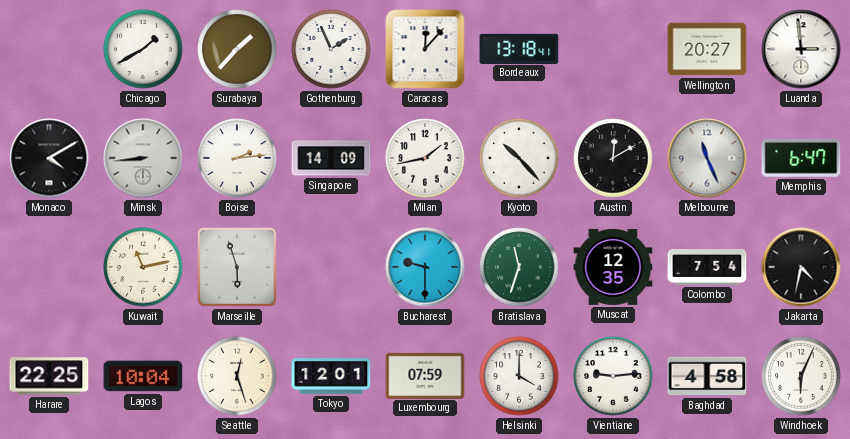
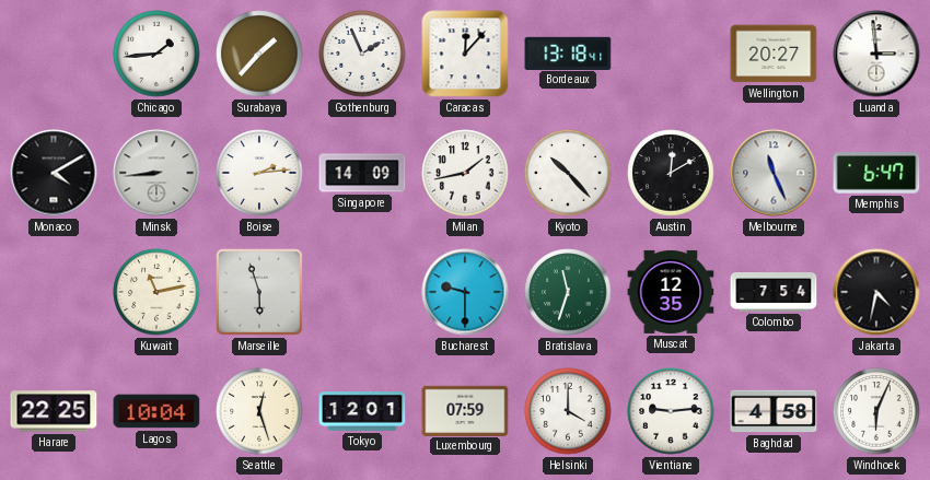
Chicago: 1:40 -> 1:44
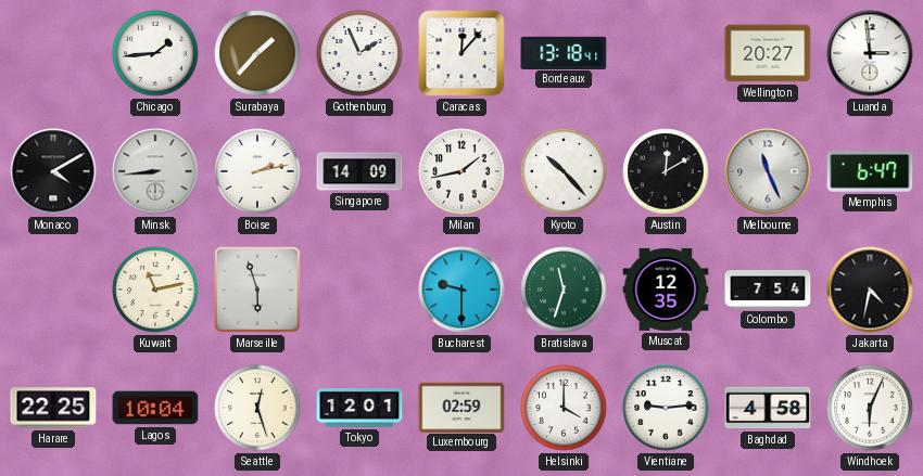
Boise: 2:14 -> 2:13
Luxembourg: 07:59 -> 02:59
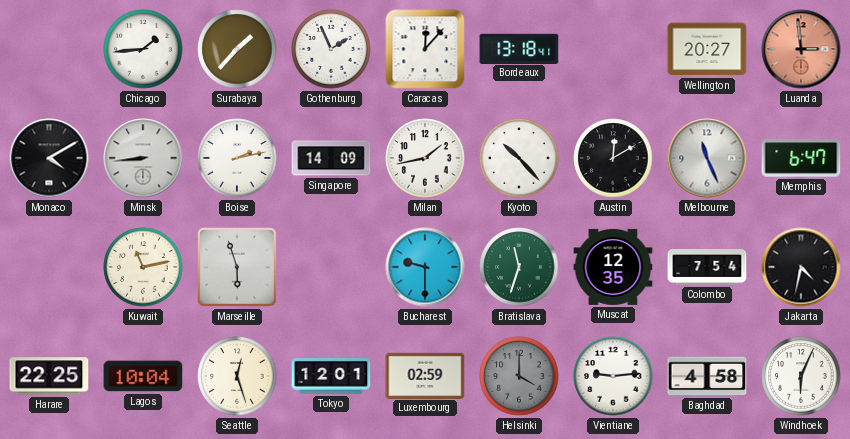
Luanda dial: white -> salmon
Helsinki dial: white -> grey
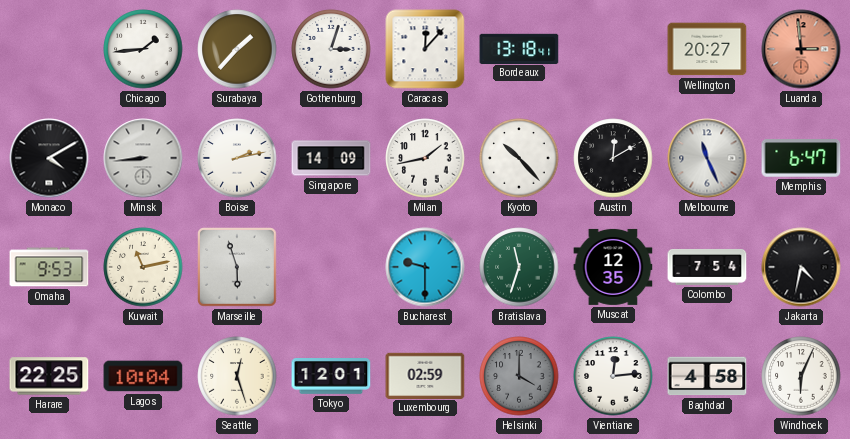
Gothenburg: 1:56 -> 3:03
Omaha: none -> 9:53
Vientiane: 9:14 -> 12:14
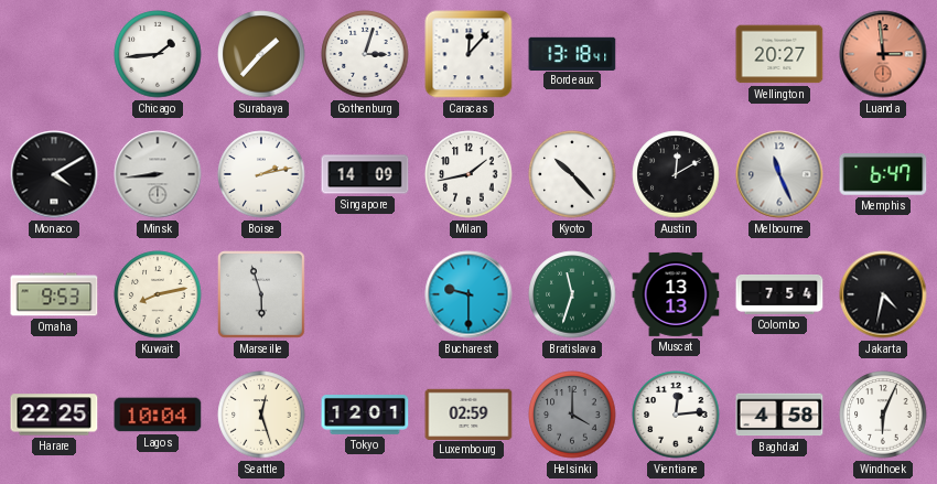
Kuwait: 11:13 -> 8:13
Muscat: 12:35 -> 13:13
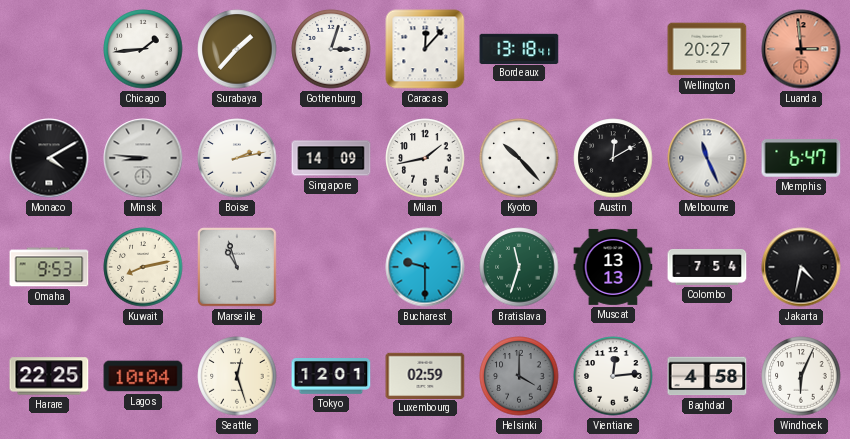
Minsk: 8:44 -> 8:46
Marseille: 5:57 -> 10:57
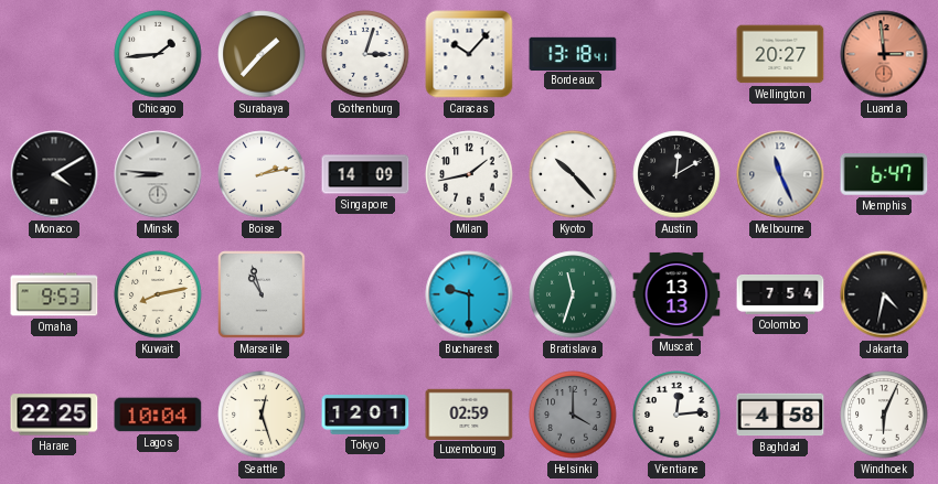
Caracas: 12:07 -> 10:07
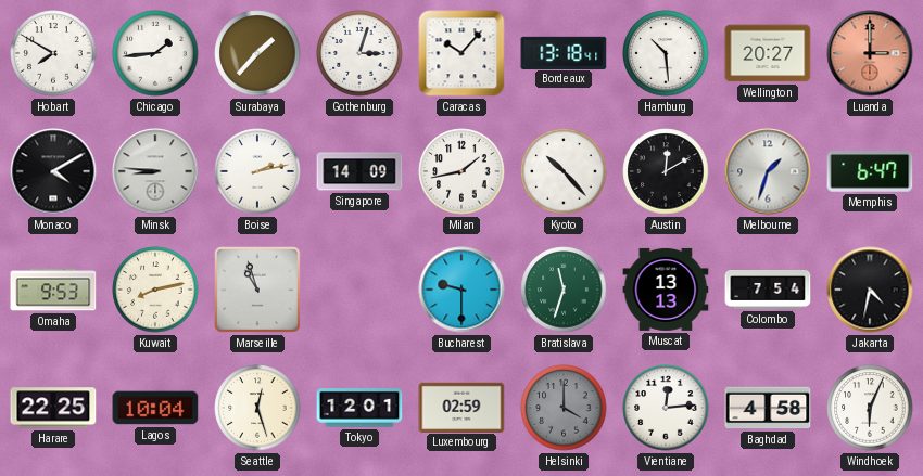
Hobart: none -> 7:50
Hamburg: none -> 10:29
Luanda: 2:59 -> 3:00
Melbourne: 11:26 -> 1:33
